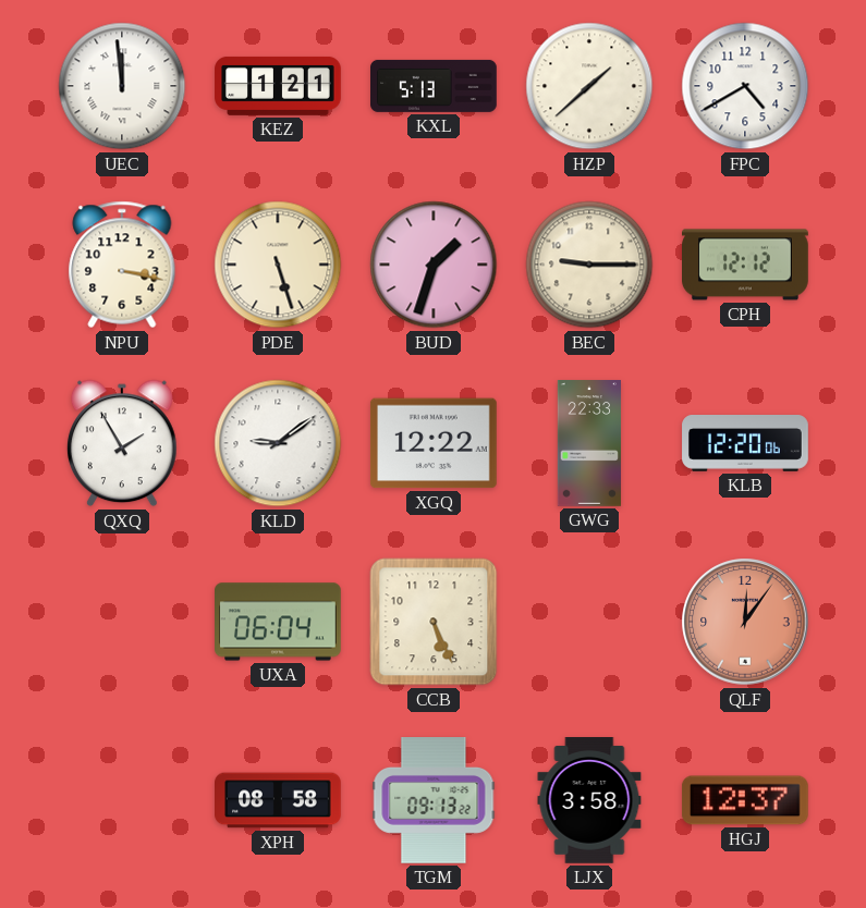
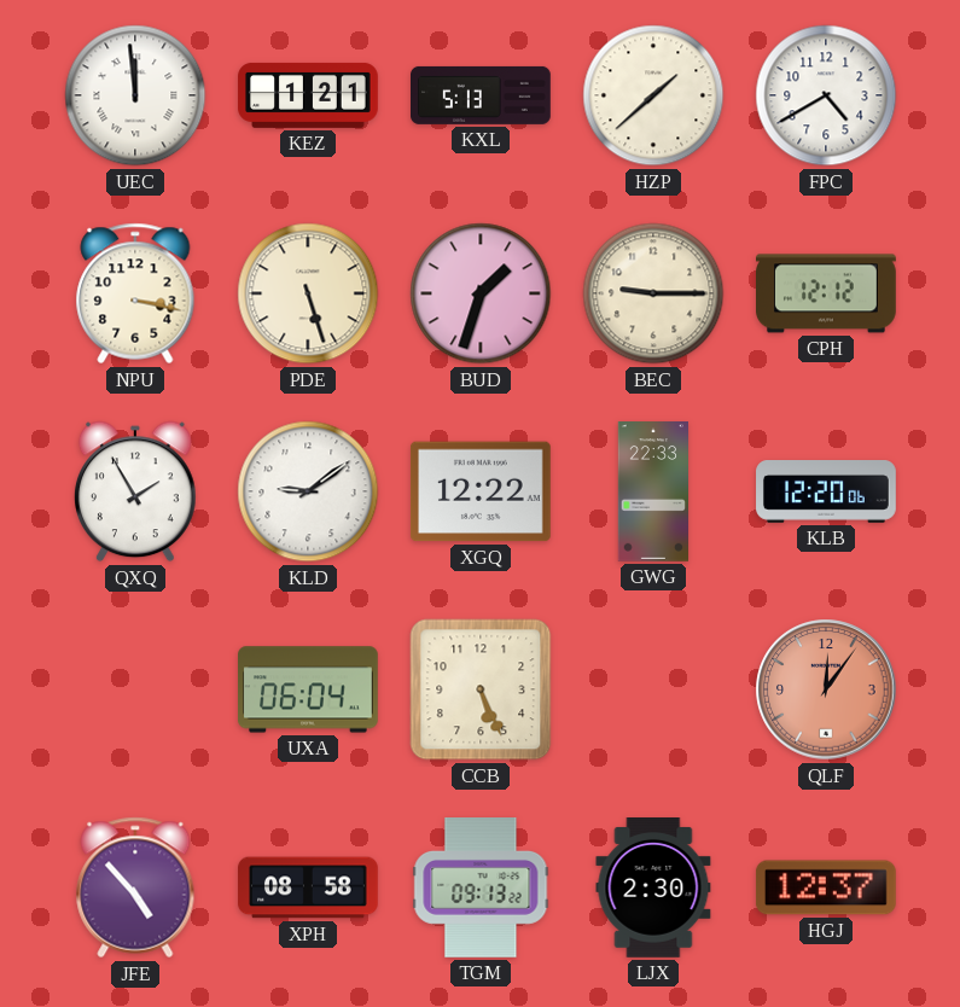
JFE: none -> 4:53
LJX: 3:58 -> 2:30
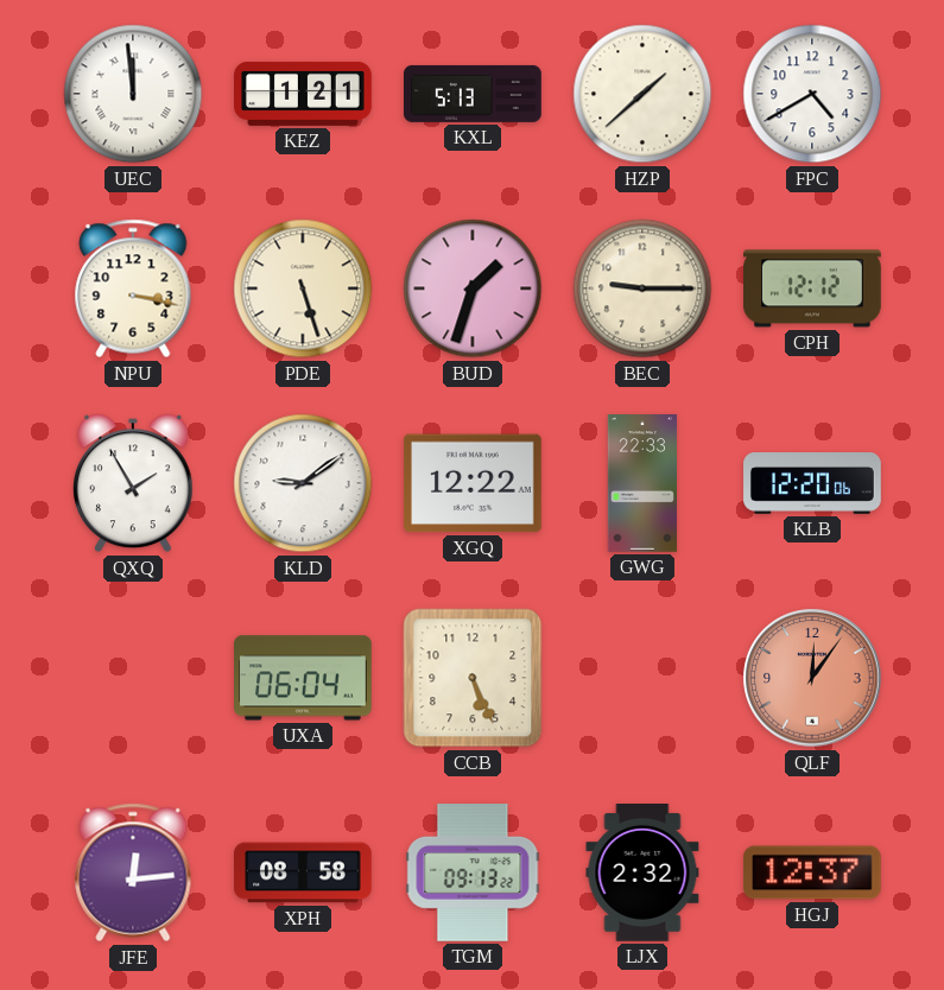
JFE: 4:53 -> 12:14
LJX: 2:30 -> 2:32
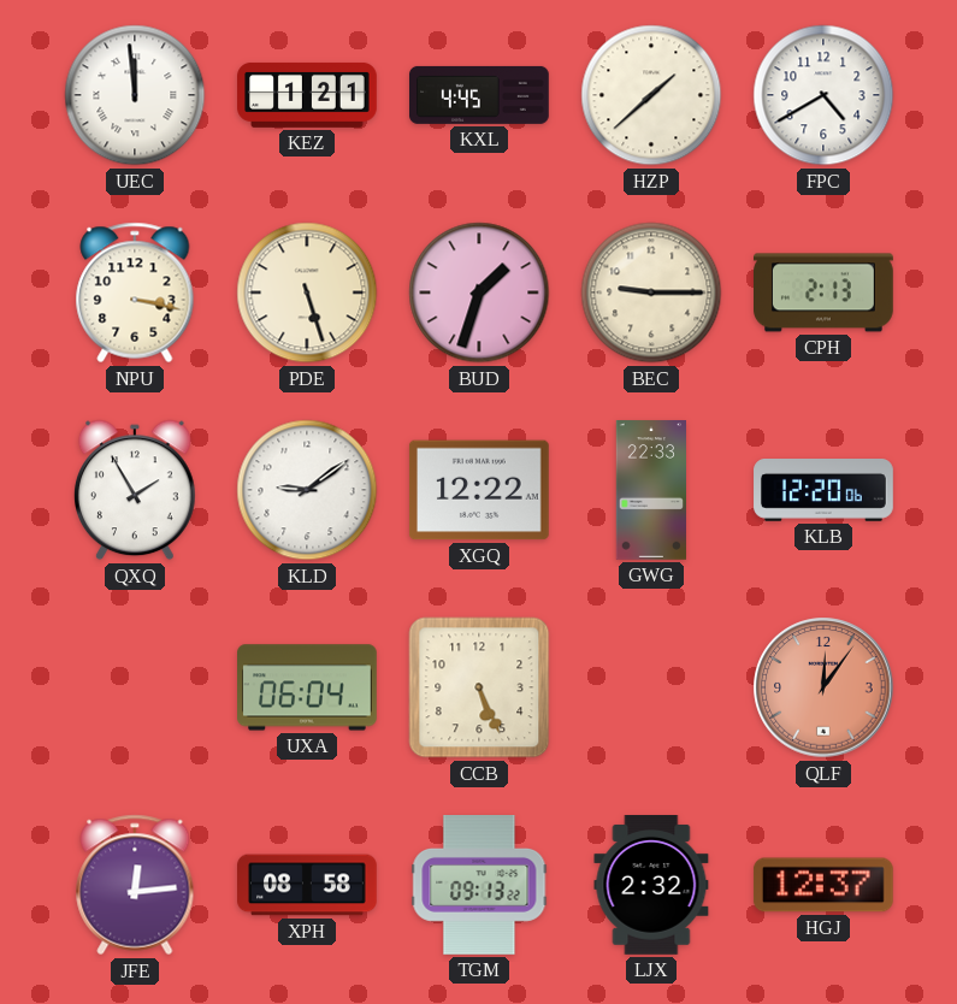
KXL: 5:13 -> 4:45
CPH: 12:12 -> 2:13
